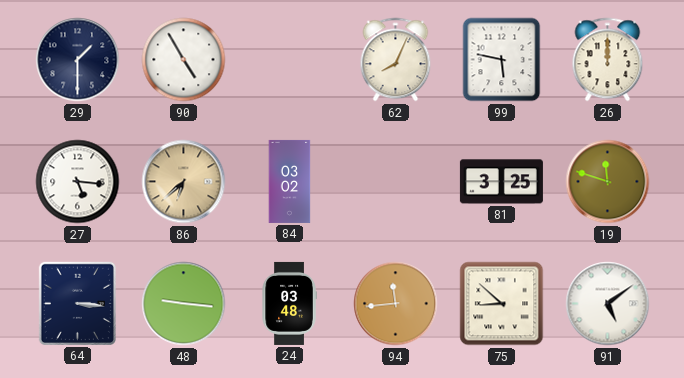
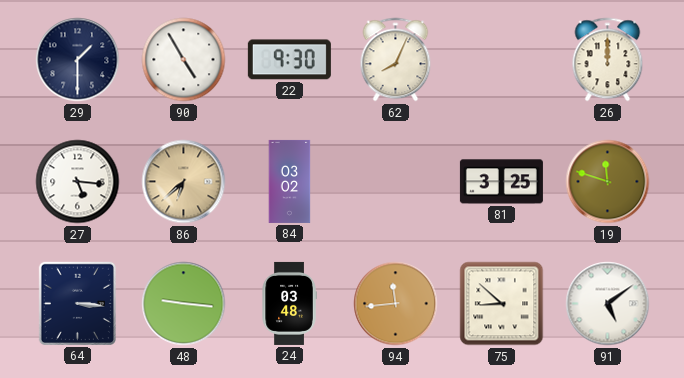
22: none -> 9:30
99: 5:47 -> none
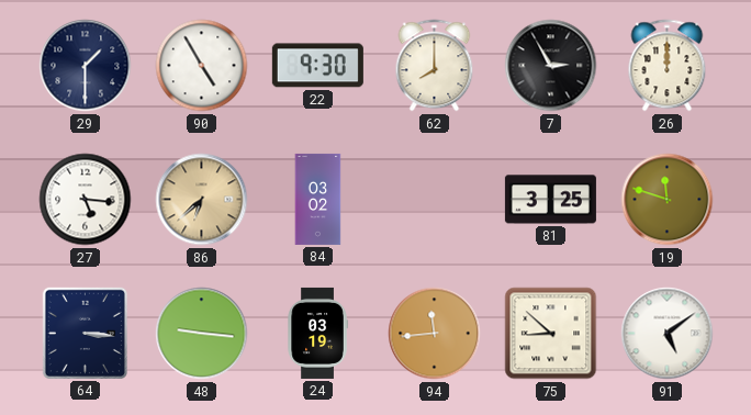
62: 8:04 -> 8:00
7: none -> 2:55
24: 03:48 -> 03:19
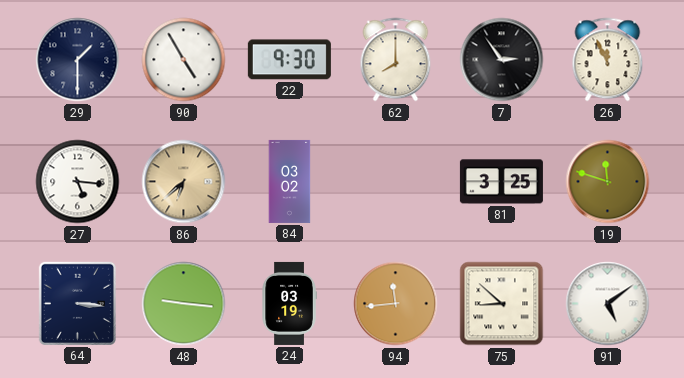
7: 2:55 -> 2:54
26: 12:00 -> 11:56
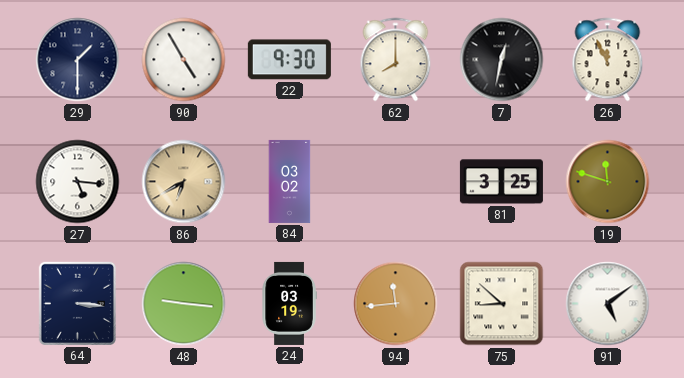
7: 2:54 -> 12:32
86: 6:38 -> 6:40
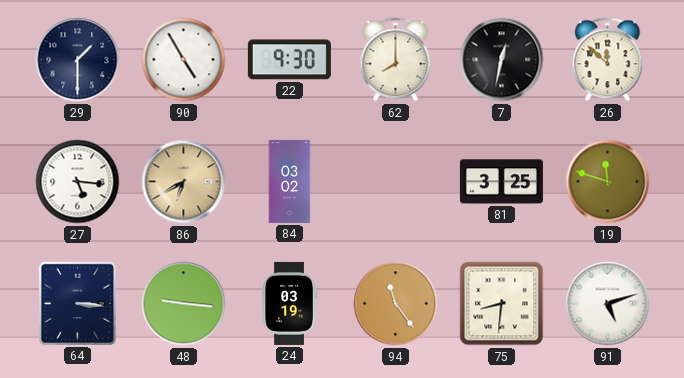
26: 11:56 -> 11:52
94: 11:44 -> 11:24
75: 8:52 -> 8:31
91: 5:09 -> 5:12
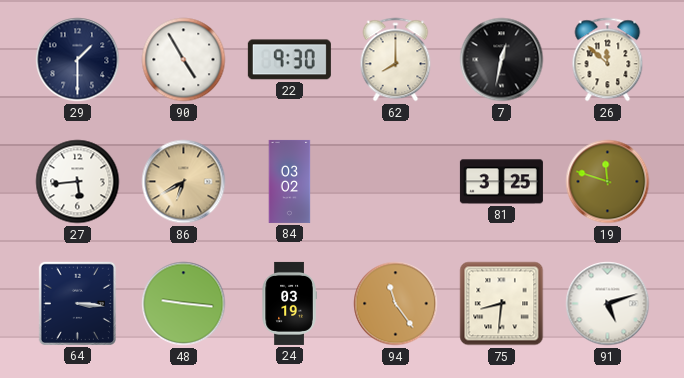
27: 5:16 -> 5:44
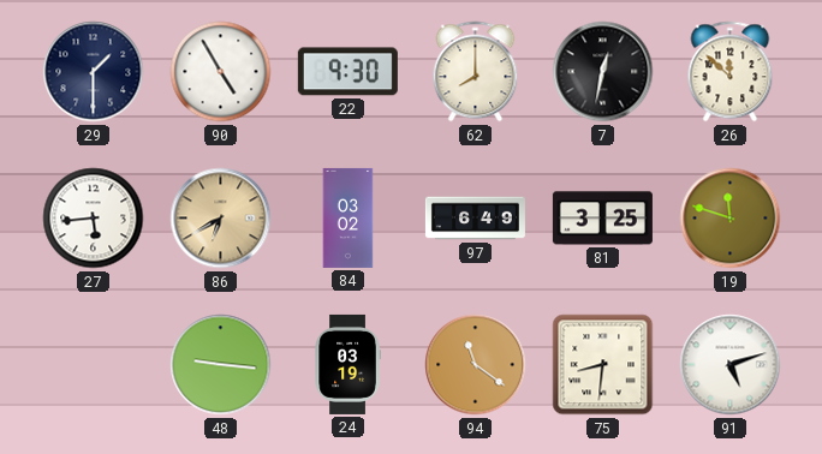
97: none -> 6:49
64: 3:16 -> none
94: 11:24 -> 11:21
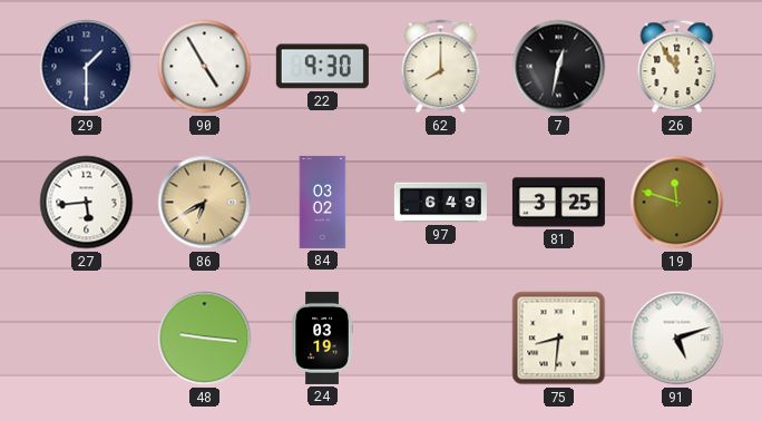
26: 11:52 -> 11:55
94: 11:21 -> none
